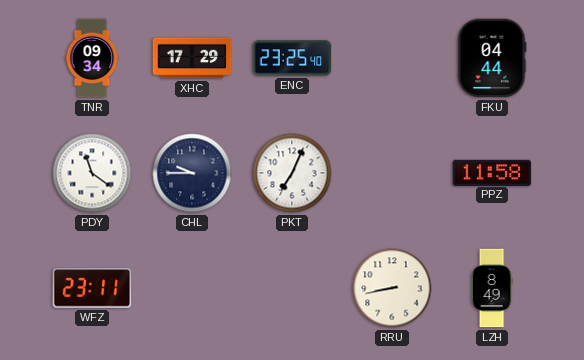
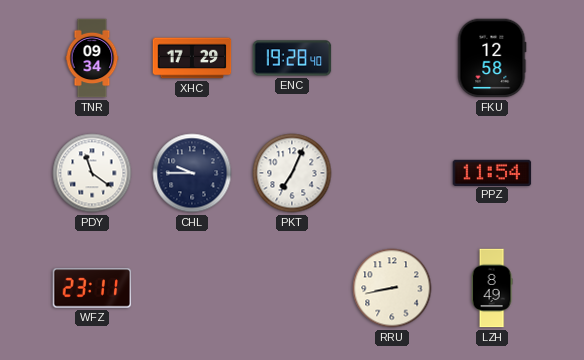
ENC: 23:25 -> 19:28
FKU: 04:44 -> 12:58
PPZ: 11:58 -> 11:54
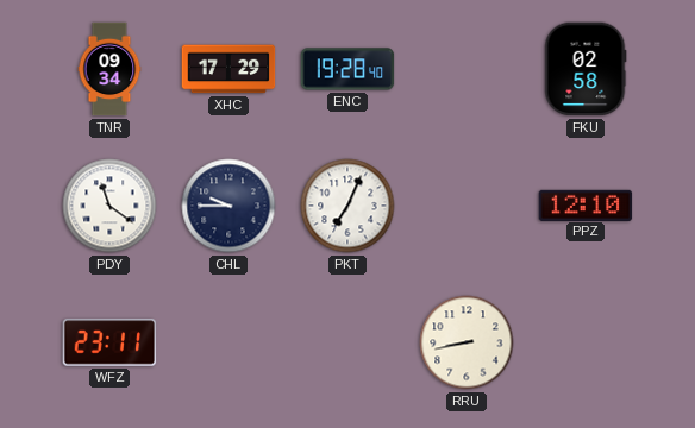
FKU: 12:58 -> 02:58
PPZ: 11:54 -> 12:10
LZH: 8:49 -> none
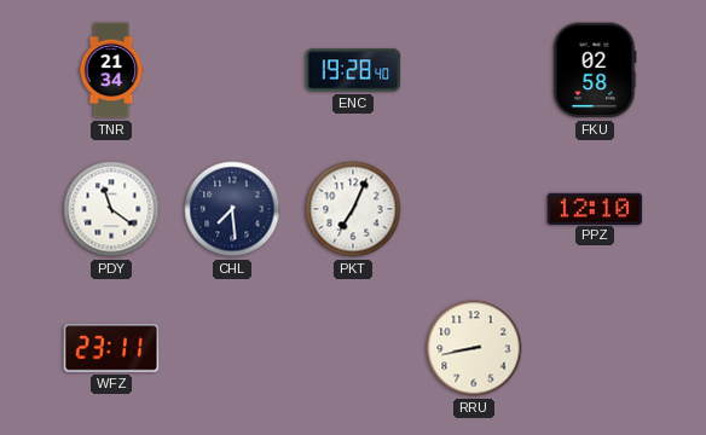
TNR: 09:34 -> 21:34
XHC: 17:29 -> none
CHL: 9:45 -> 7:29
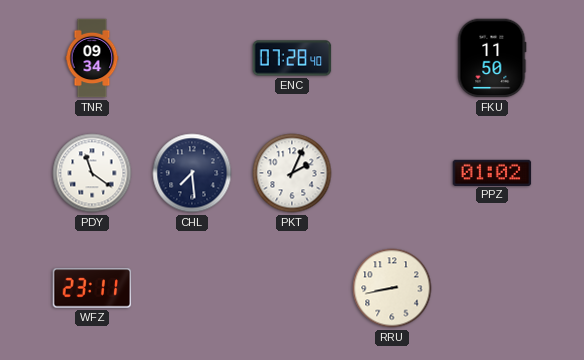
TNR: 21:34 -> 09:34
ENC: 19:28 -> 07:28
FKU: 02:58 -> 11:50
PKT: 7:04 -> 2:04
PPZ: 12:10 -> 01:02
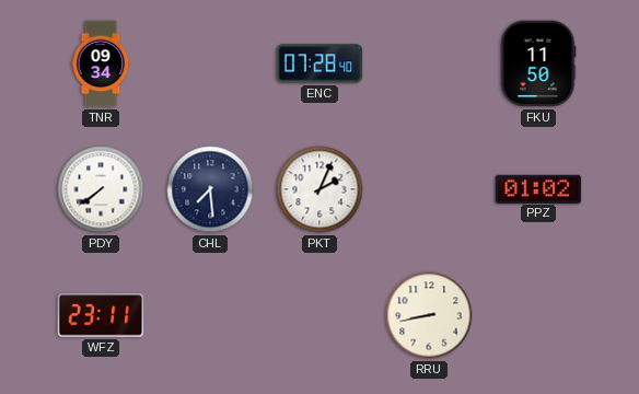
PDY: 11:21 -> 7:39
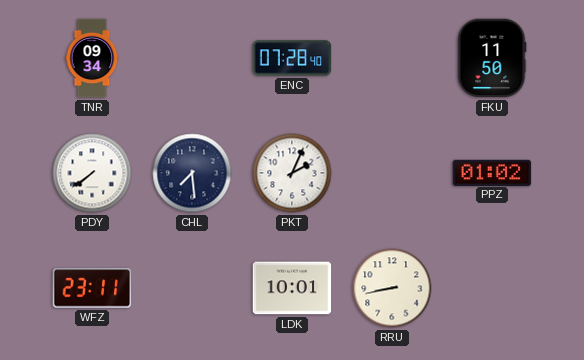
LDK: none -> 10:01
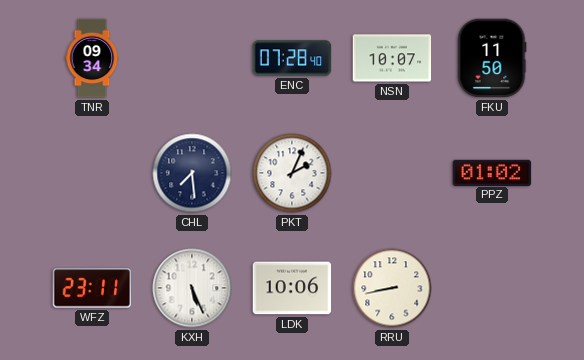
NSN: none -> 10:07
PDY: 7:39 -> none
KXH: none -> 5:26
LDK: 10:01 -> 10:06
